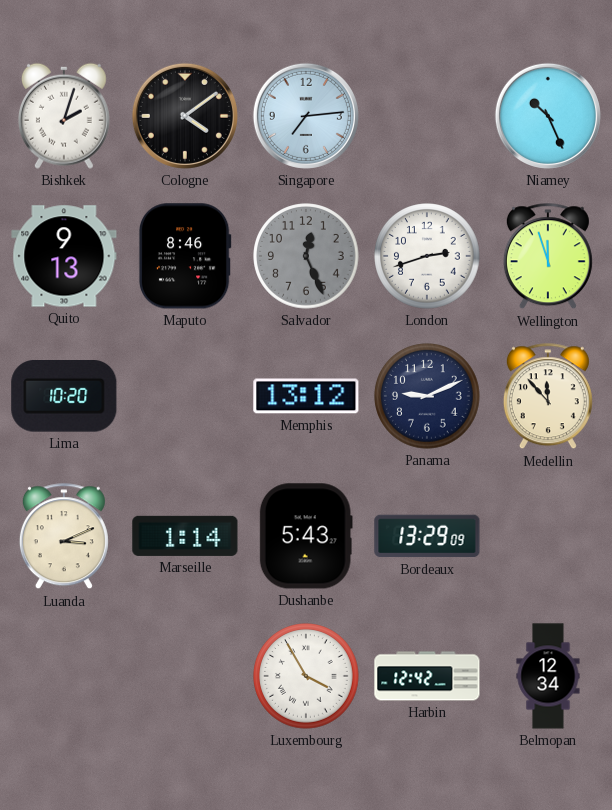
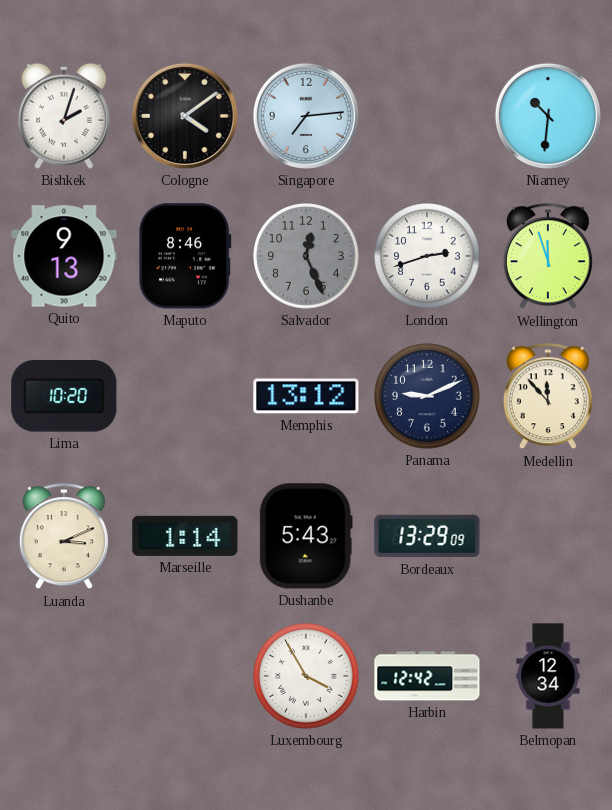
Niamey: 10:26 -> 10:31
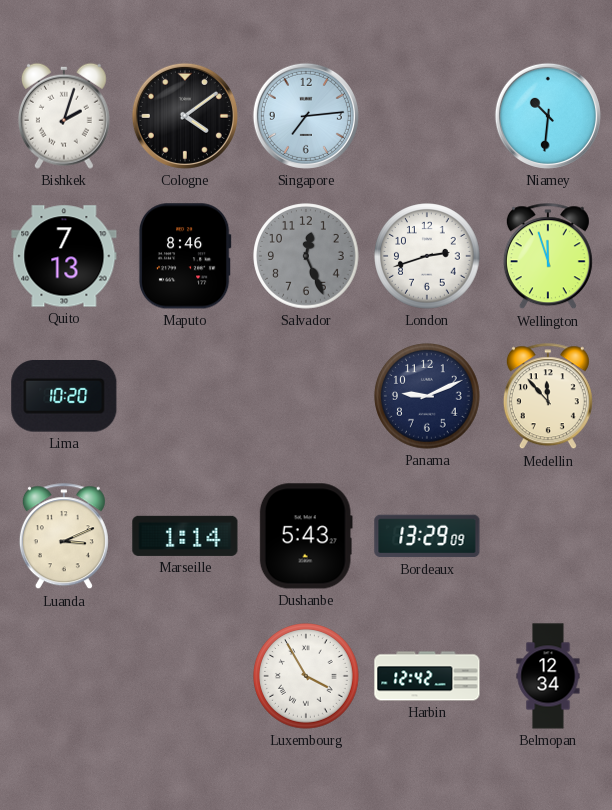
Quito: 9:13 -> 7:13
Memphis: 13:12 -> none
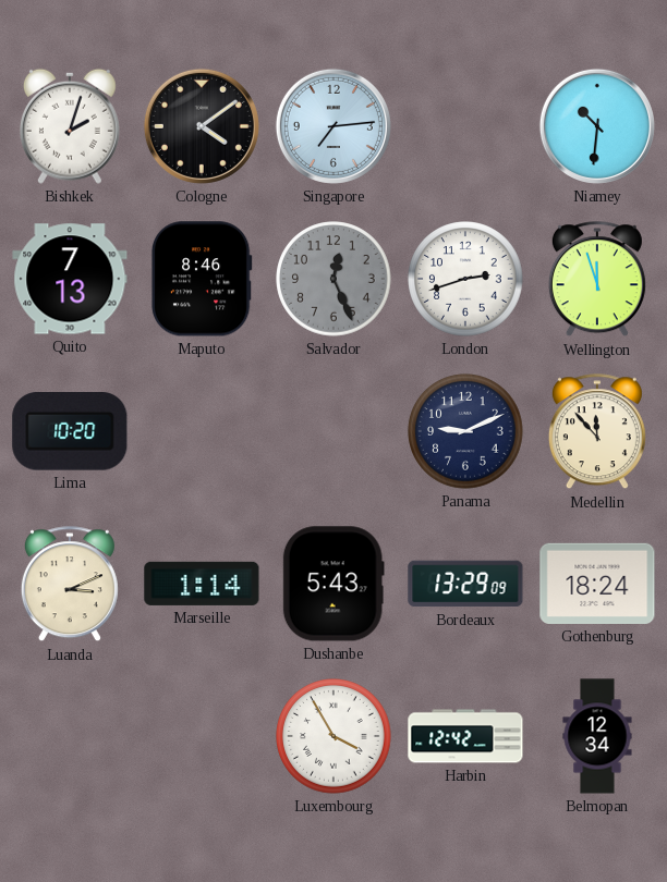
Gothenburg: none -> 18:24
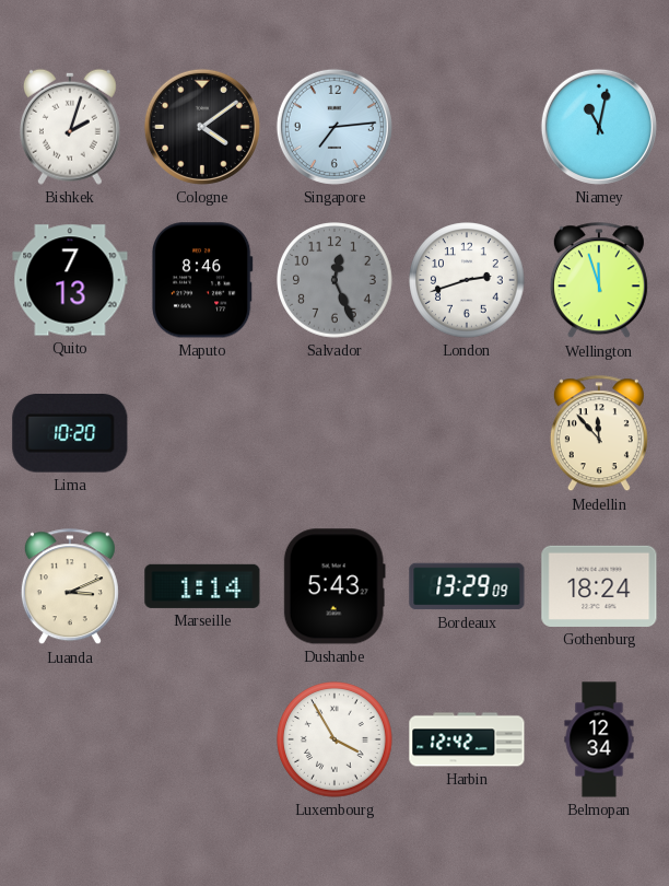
Niamey: 10:31 -> 11:02
Panama: 9:11 -> none
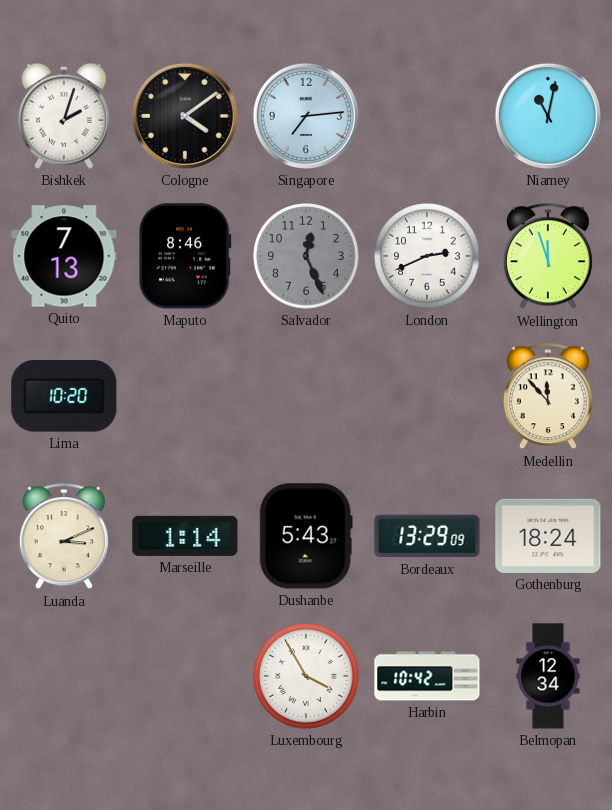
London: 2:42 -> 2:41
Harbin: 12:42 -> 10:42
